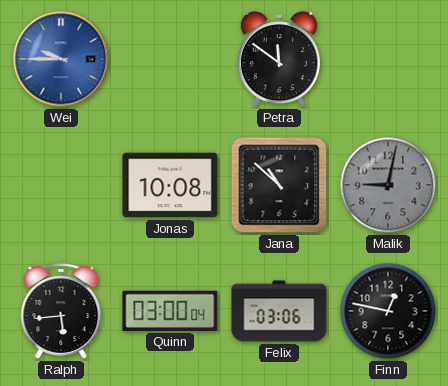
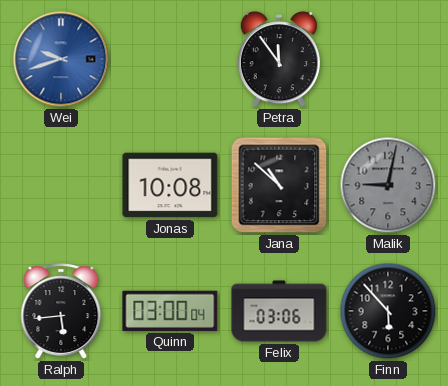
Wei: 9:45 -> 9:42
Petra: 11:51 -> 11:54
Finn: 12:47 -> 5:53
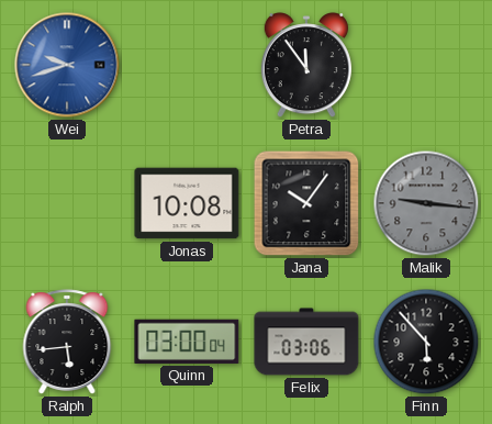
Jana: 10:52 -> 10:06
Malik: 9:02 -> 9:16
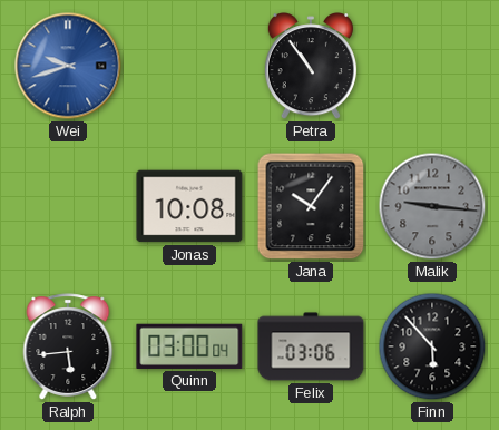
Petra: 11:54 -> 10:54
